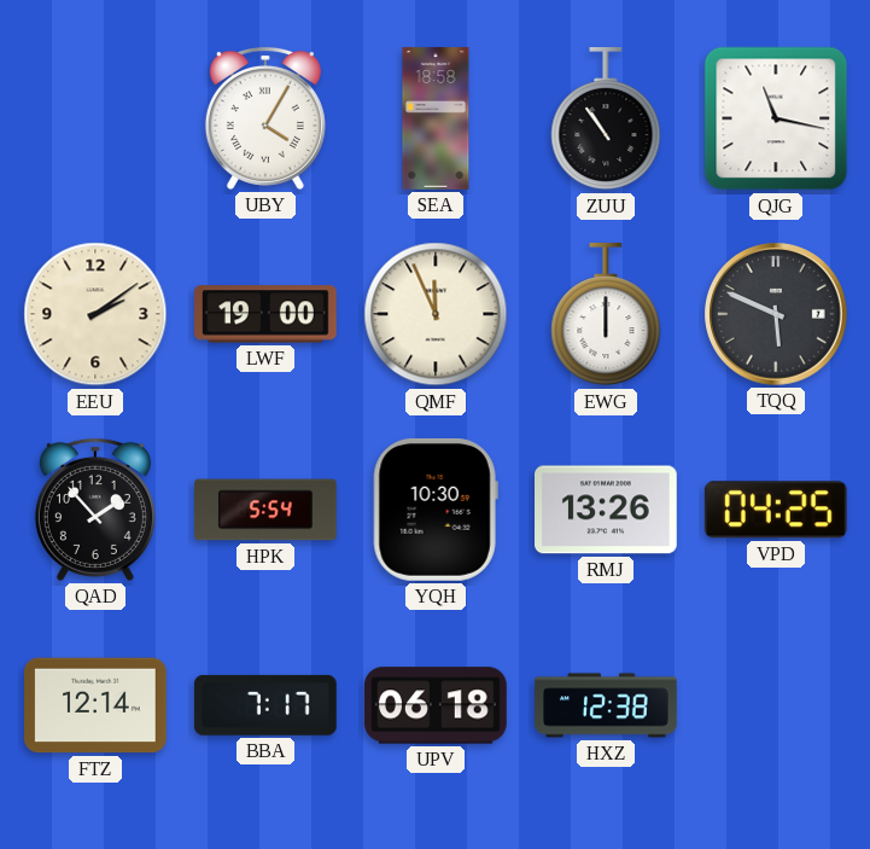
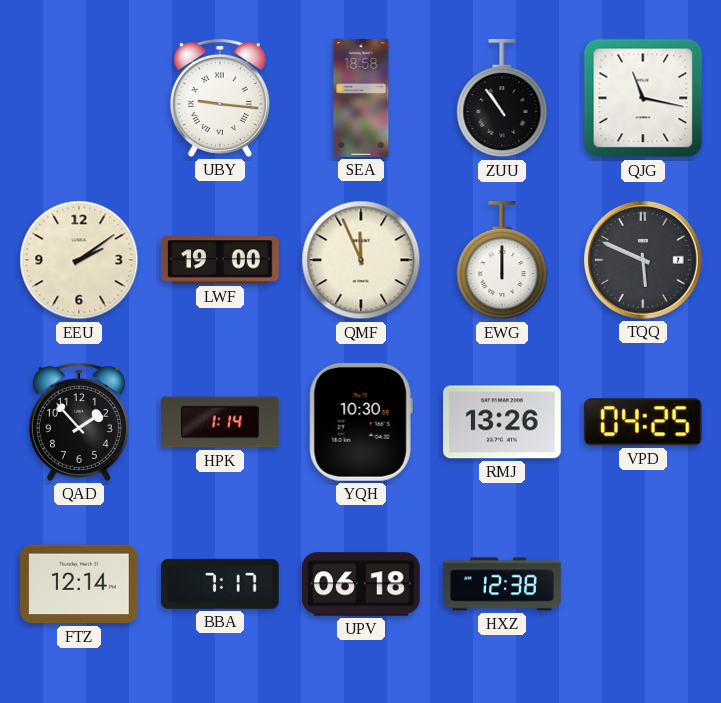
UBY: 4:05 -> 9:16
HPK: 5:54 -> 1:14
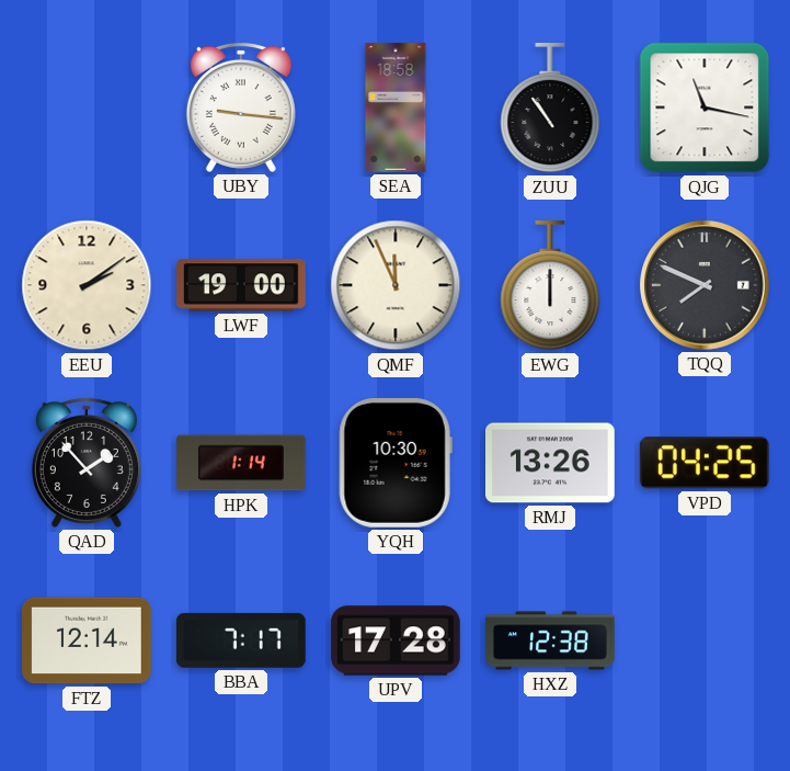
TQQ: 5:49 -> 7:49
UPV: 06:18 -> 17:28
